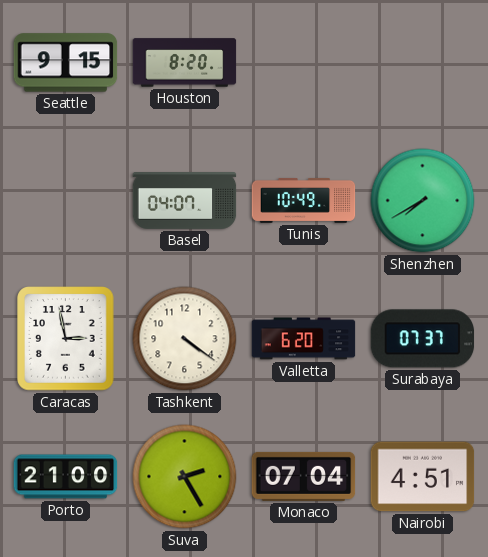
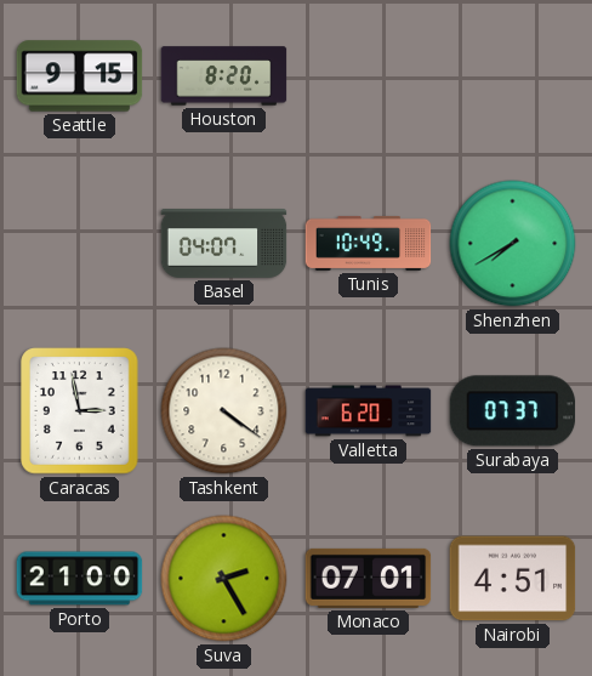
Monaco: 07:04 -> 07:01
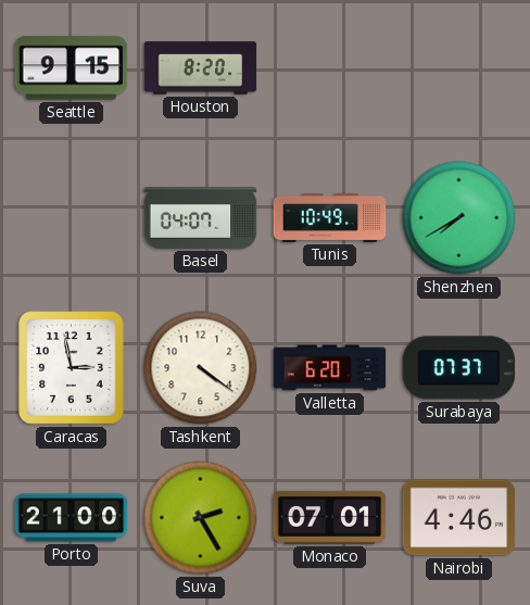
Nairobi: 4:51 -> 4:46
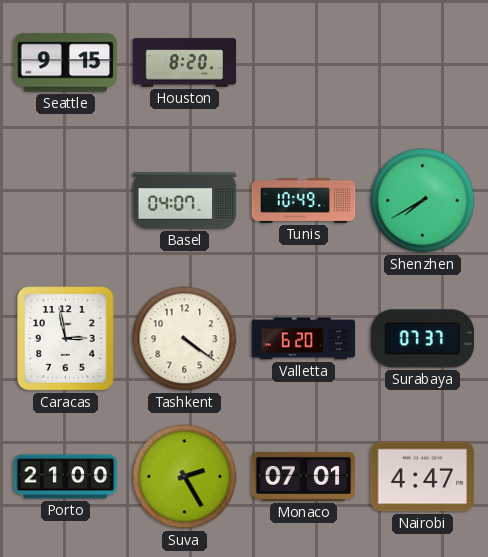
Nairobi: 4:46 -> 4:47
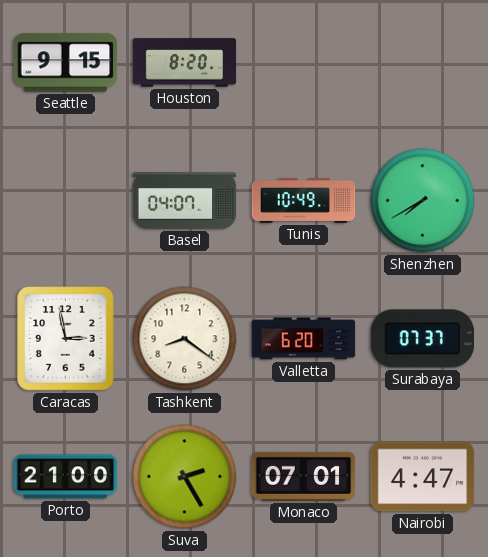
Tashkent: 4:21 -> 8:21
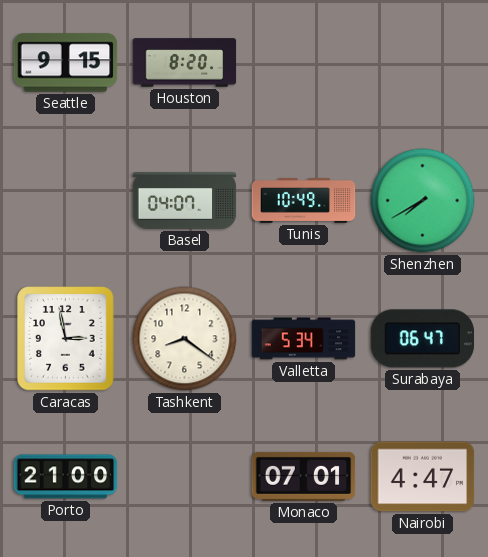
Valletta: 6:20 -> 5:34
Surabaya: 07:37 -> 06:47
Suva: 2:25 -> none
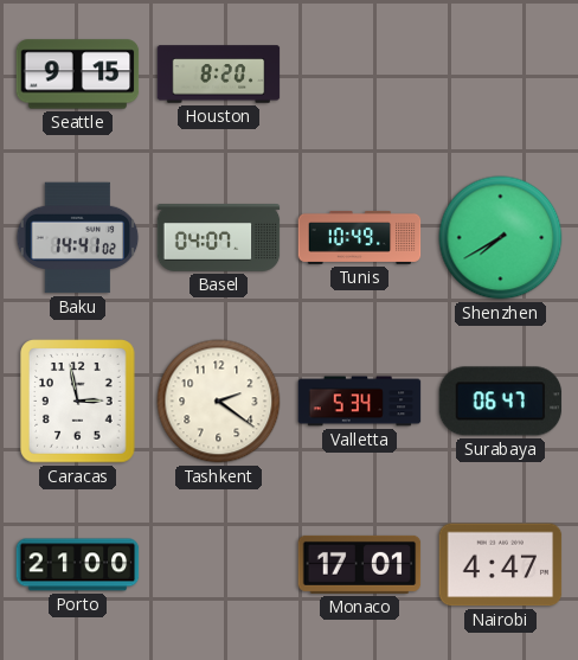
Baku: none -> 14:41
Tashkent: 8:21 -> 2:21
Monaco: 07:01 -> 17:01
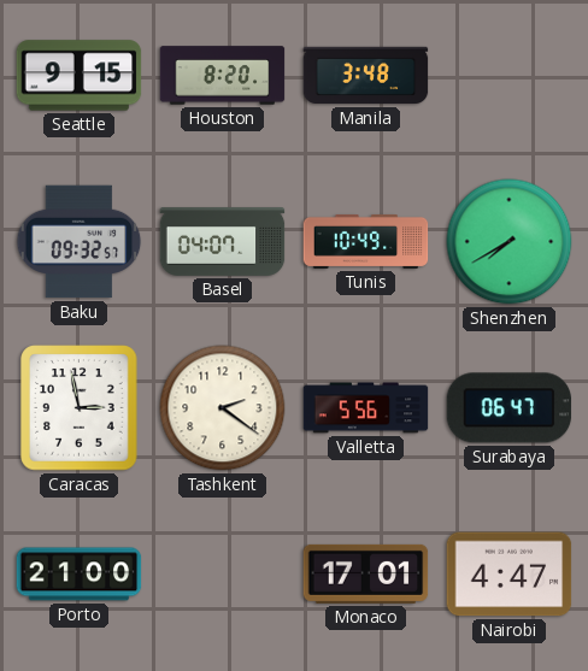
Manila: none -> 3:48
Baku: 14:41 -> 09:32
Valletta: 5:34 -> 5:56
